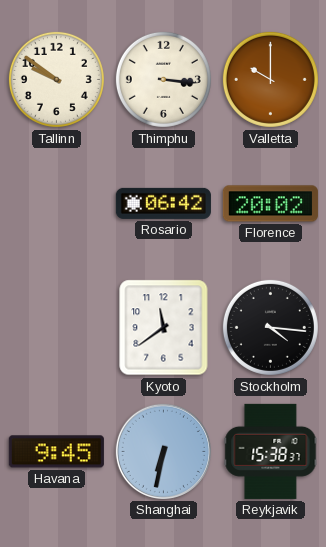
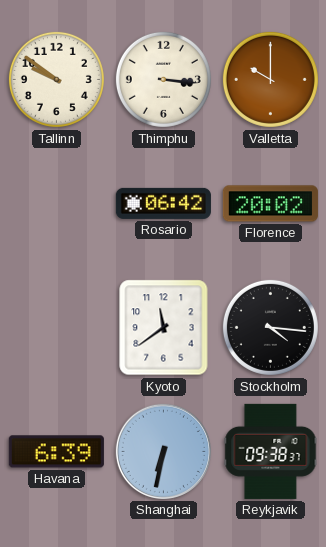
Havana: 9:45 -> 6:39
Reykjavik: 15:38 -> 09:38
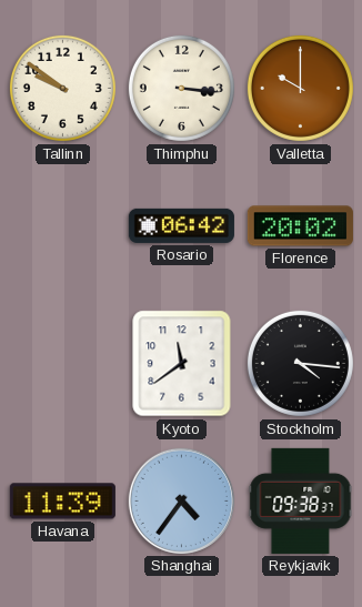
Havana: 6:39 -> 11:39
Shanghai: 6:32 -> 4:36
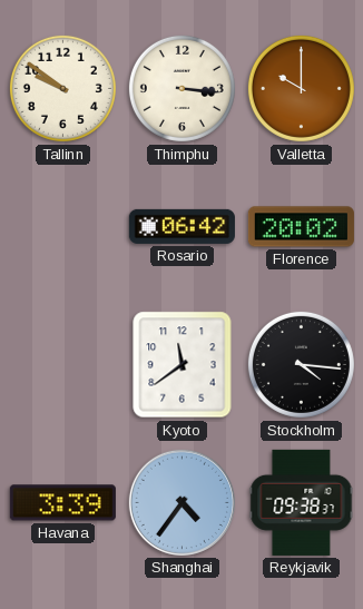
Havana: 11:39 -> 3:39
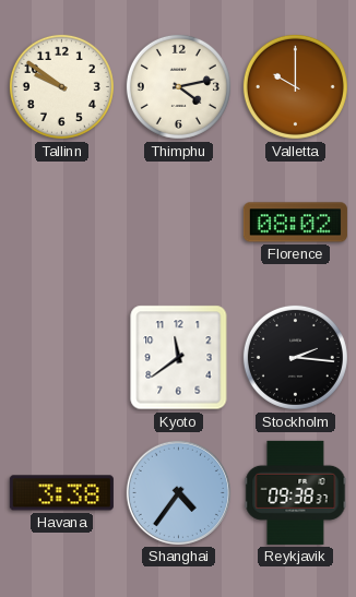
Thimphu: 3:16 -> 4:13
Rosario: 06:42 -> none
Florence: 20:02 -> 08:02
Stockholm: 4:16 -> 2:16
Havana: 3:39 -> 3:38
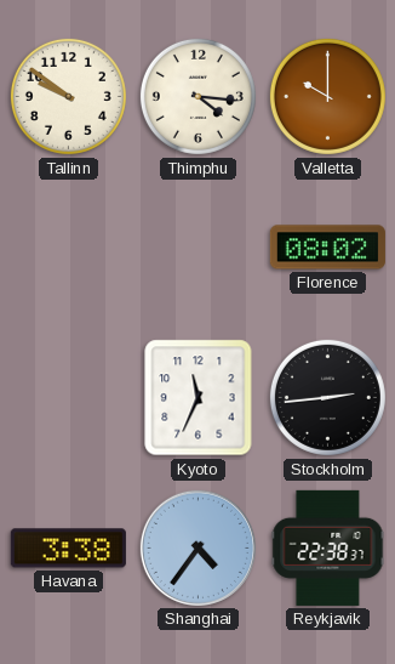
Thimphu: 4:13 -> 4:16
Kyoto: 11:39 -> 11:34
Stockholm: 2:16 -> 2:44
Reykjavik: 09:38 -> 22:38
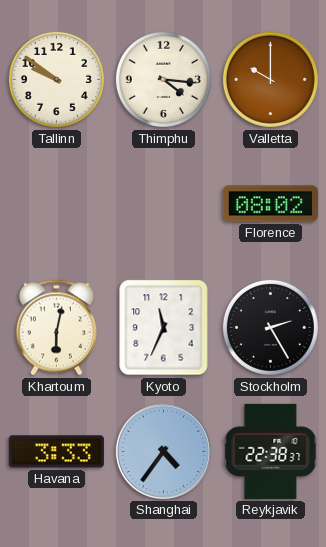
Khartoum: none -> 6:02
Stockholm: 2:44 -> 2:25
Havana: 3:38 -> 3:33
